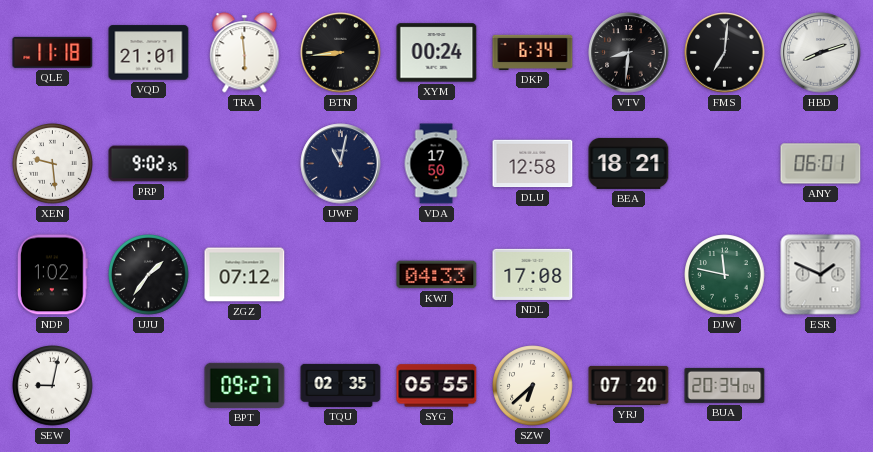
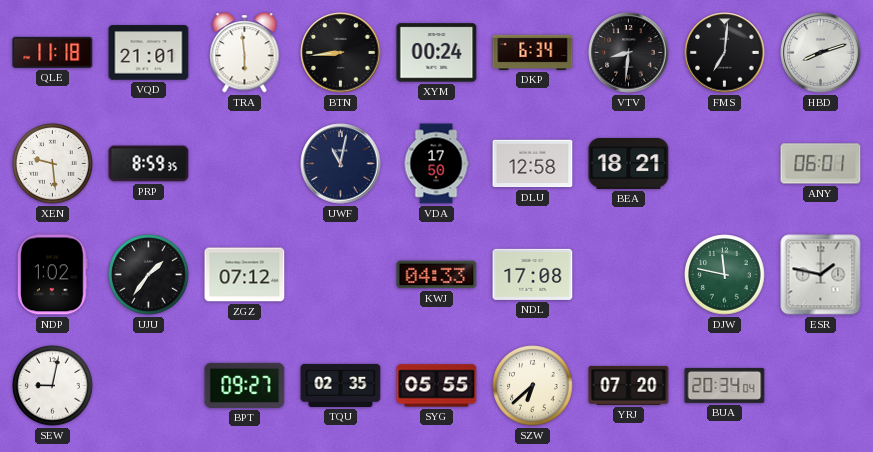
PRP: 9:02 -> 8:59
ESR: 1:49 -> 1:47
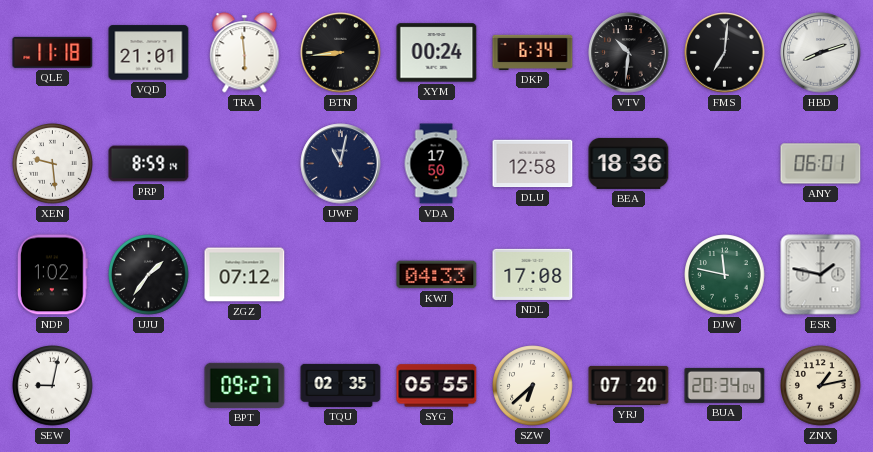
VTV: 8:31 -> 10:31
PRP: 8:59:35 -> 8:59:14
BEA: 18:21 -> 18:36
ZNX: none -> 1:13
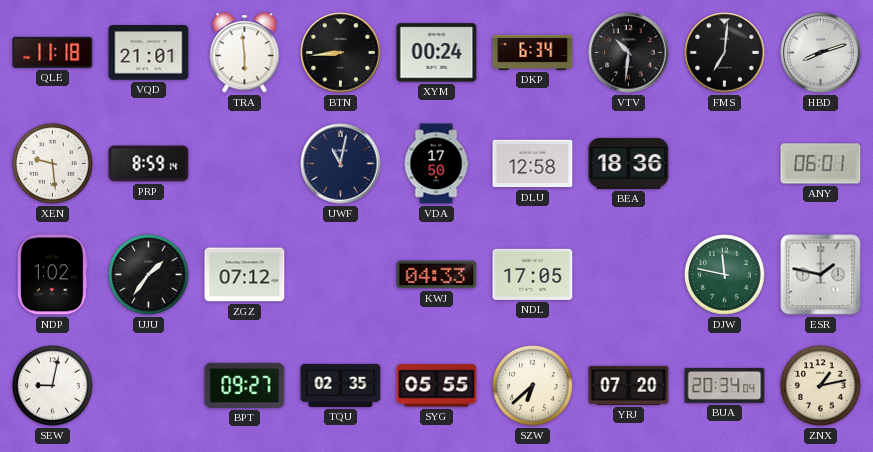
NDL: 17:08 -> 17:05
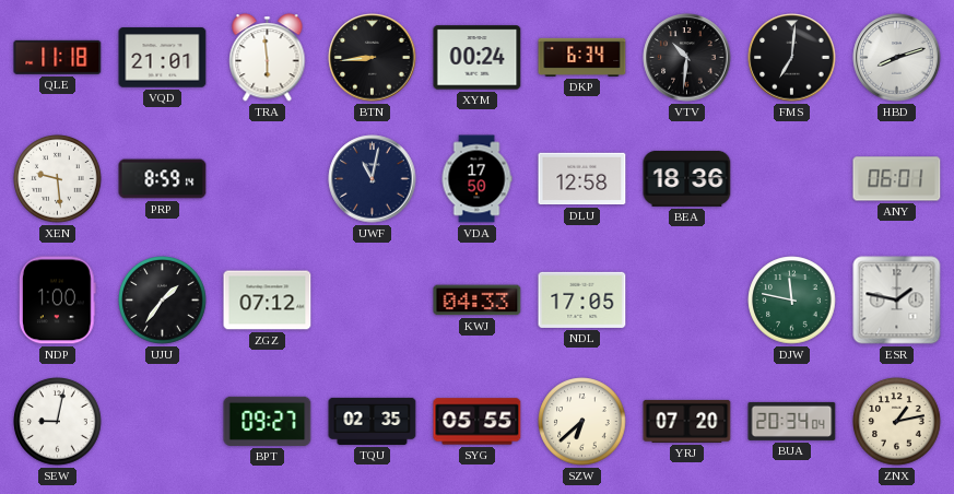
NDP: 1:02 -> 1:00
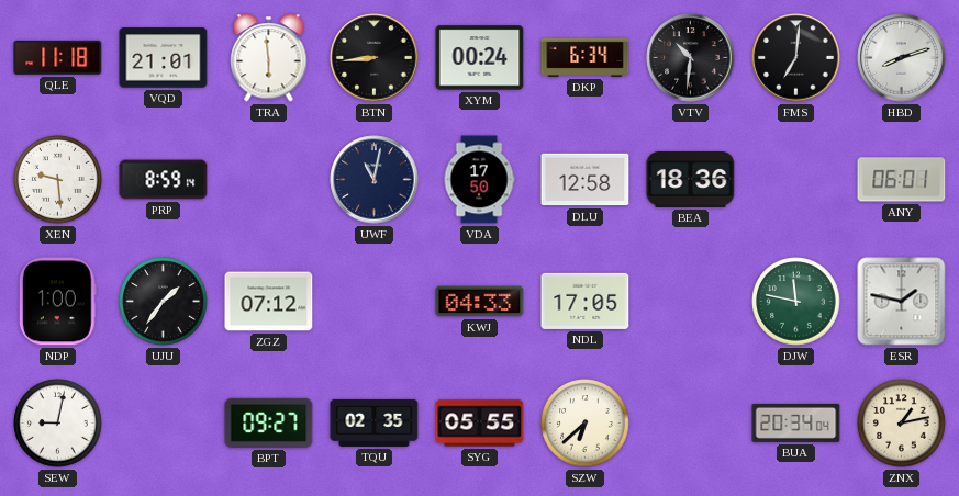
YRJ: 07:20 -> none
